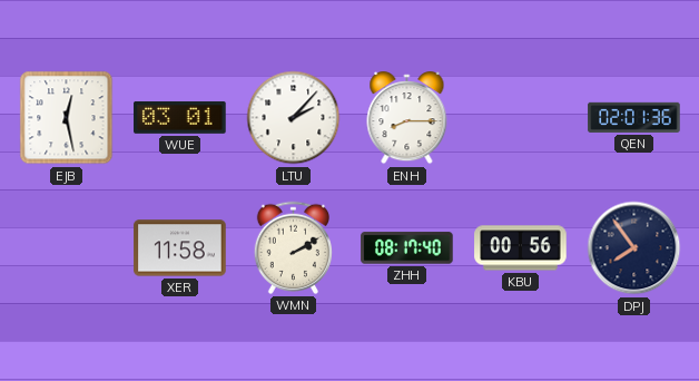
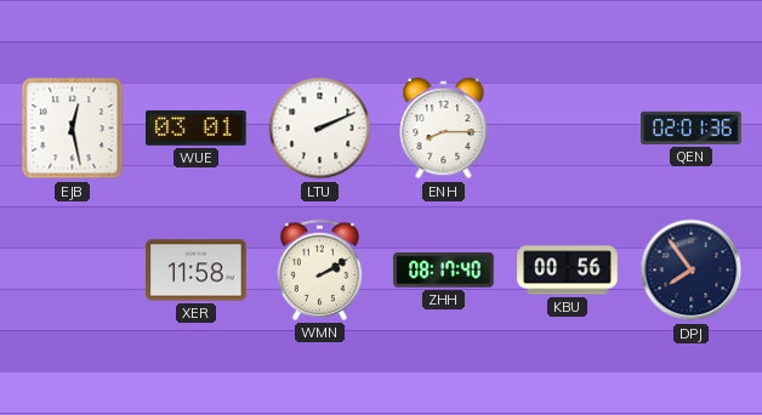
LTU: 2:07 -> 2:11
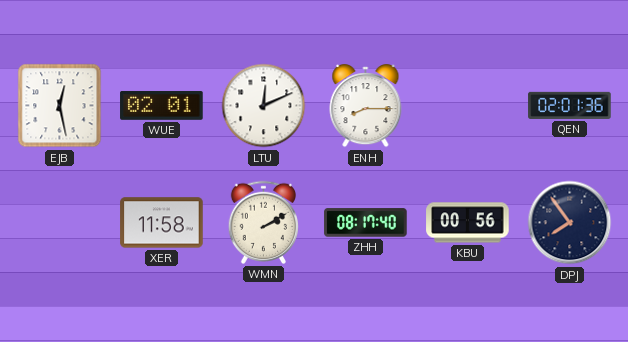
WUE: 03:01 -> 02:01
LTU: 2:11 -> 12:11
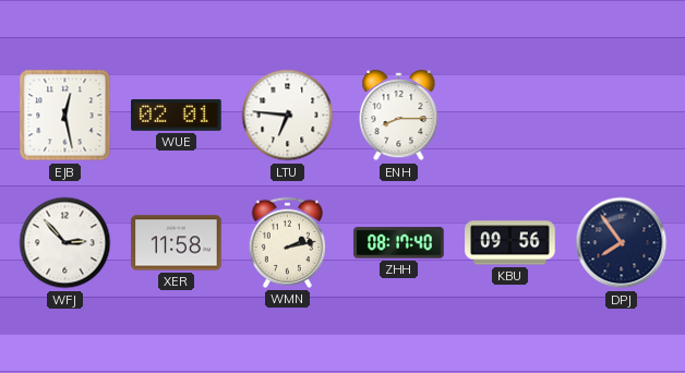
LTU: 12:11 -> 6:46
QEN: 02:01 -> none
WFJ: none -> 2:53
WMN: 2:10 -> 2:13
KBU: 00:56 -> 09:56
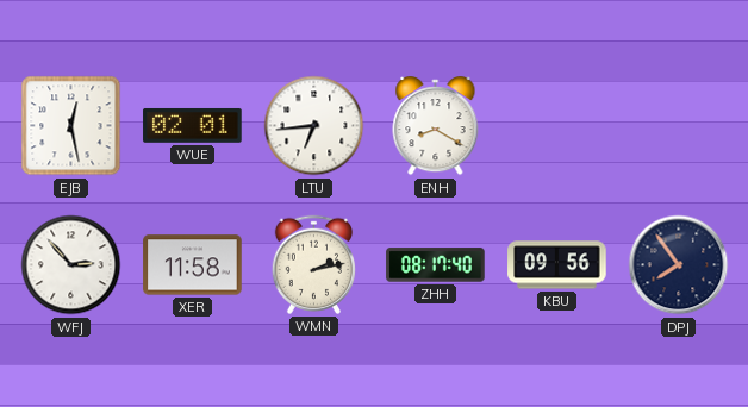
LTU: 6:46 -> 6:44
ENH: 8:15 -> 8:20
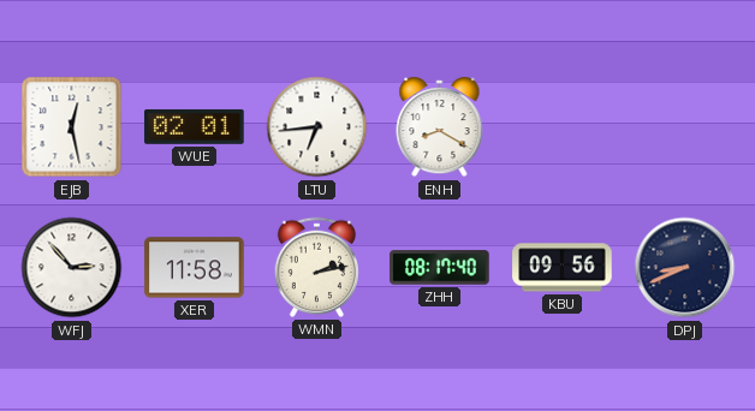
DPJ: 7:54 -> 8:41
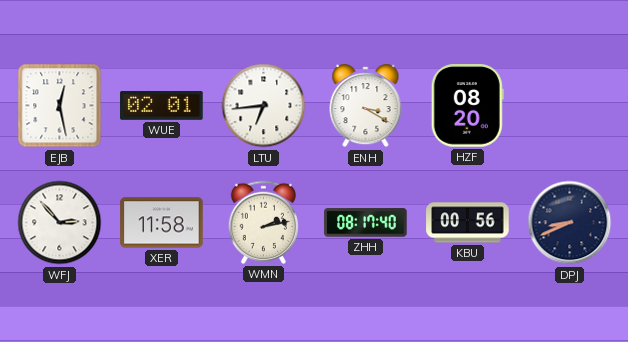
ENH: 8:20 -> 3:20
HZF: none -> 08:20
KBU: 09:56 -> 00:56
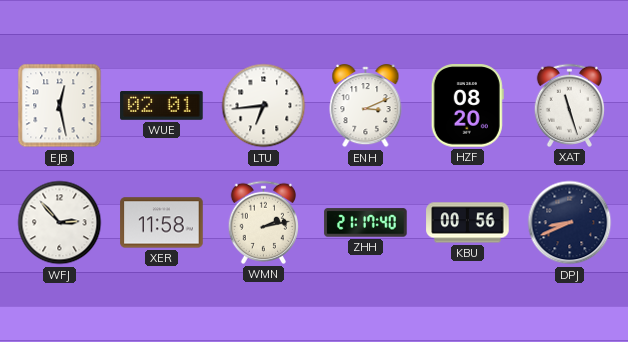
ENH: 3:20 -> 3:11
XAT: none -> 11:27
ZHH: 08:17 -> 21:17
